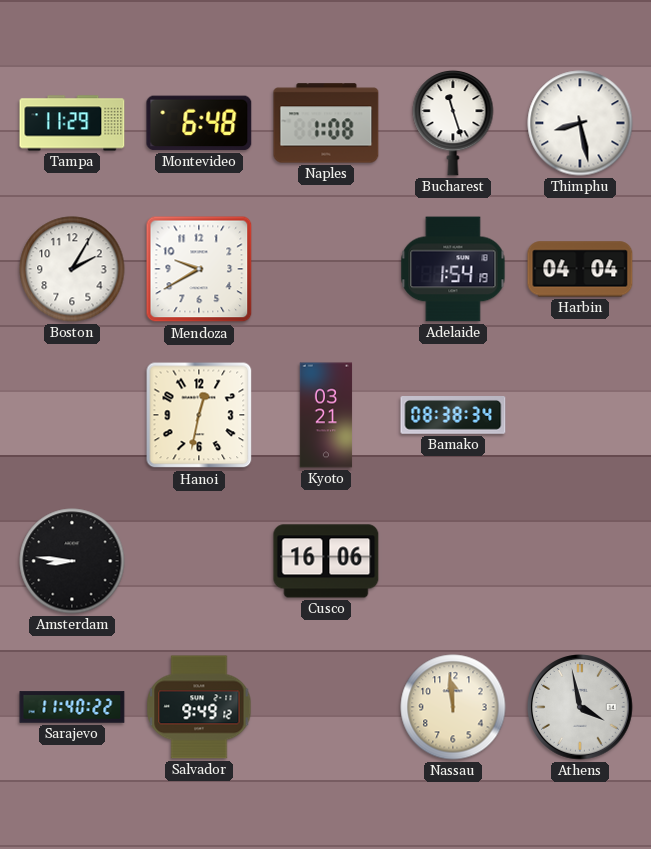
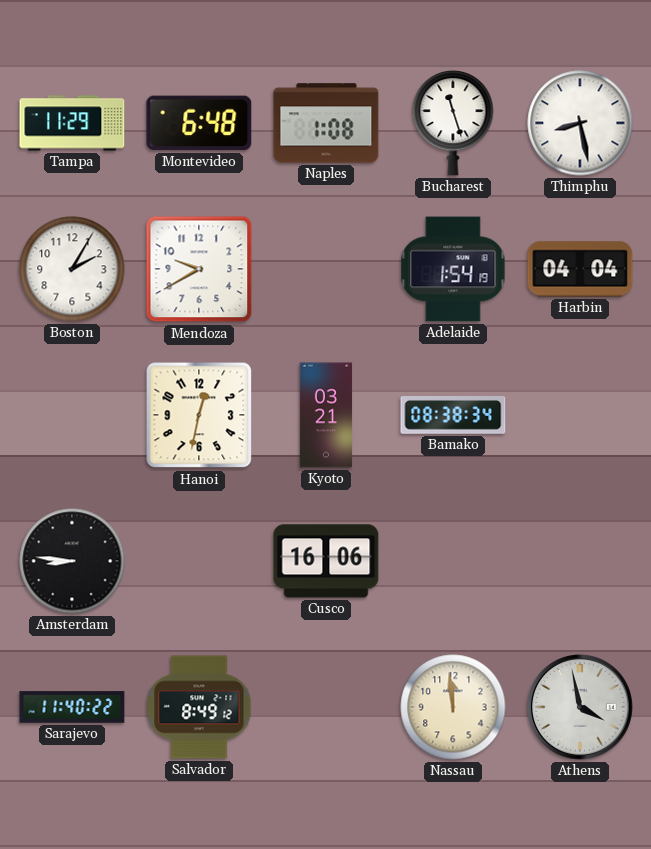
Salvador: 9:49 -> 8:49
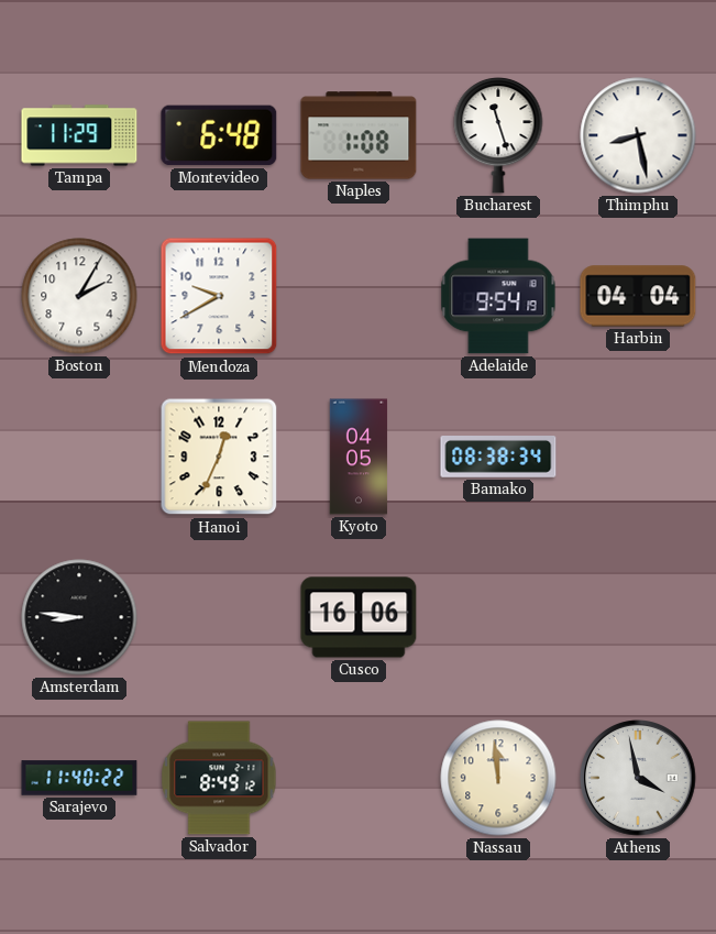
Adelaide: 1:54 -> 9:54
Hanoi: 12:32 -> 12:34
Kyoto: 03:21 -> 04:05
